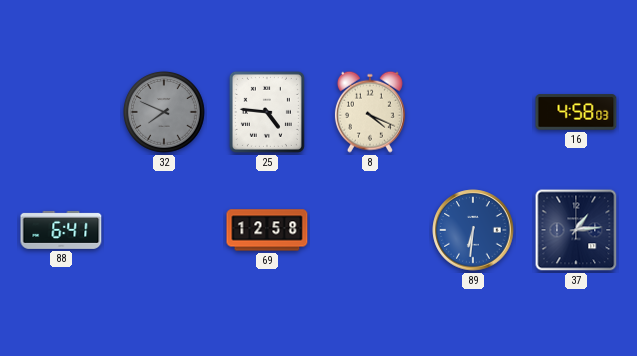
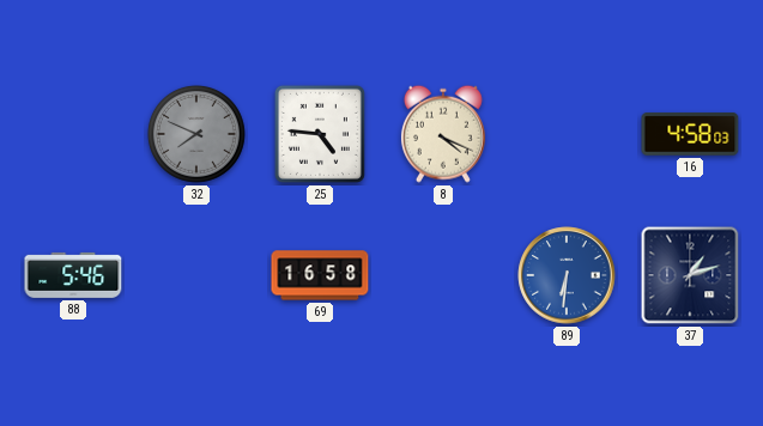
88: 6:41 -> 5:46
69: 12:58 -> 16:58
37: 1:14 -> 1:12
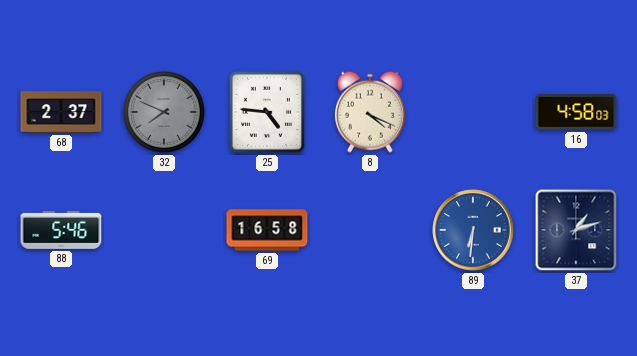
68: none -> 2:37
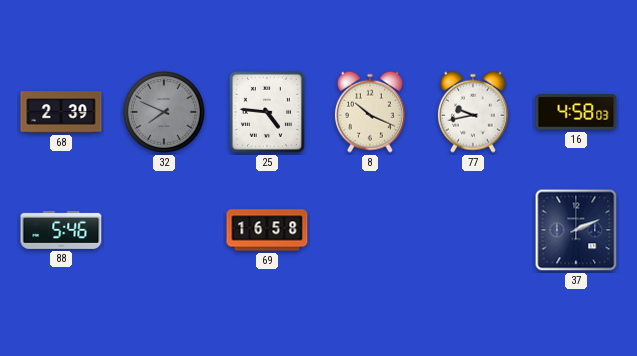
68: 2:37 -> 2:39
8: 4:19 -> 10:19
77: none -> 9:43
89: 6:31 -> none
37: 1:12 -> 2:11
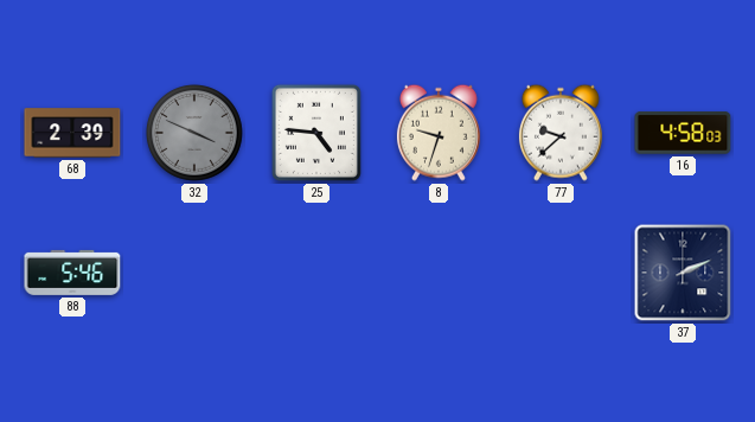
32: 7:49 -> 3:49
8: 10:19 -> 9:33
77: 9:43 -> 9:38
69: 16:58 -> none
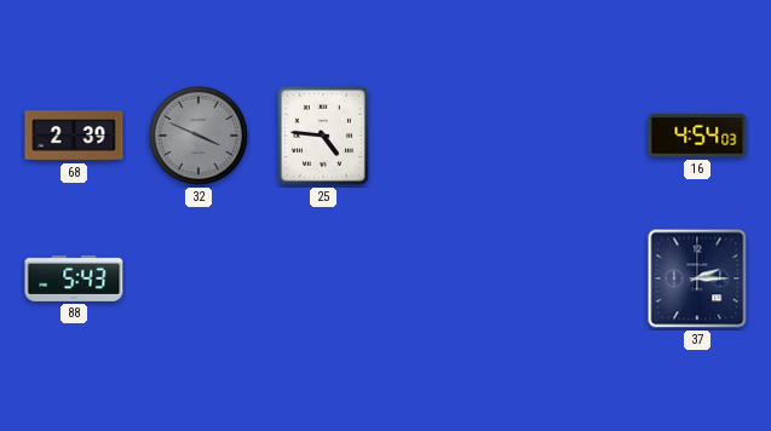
8: 9:33 -> none
77: 9:38 -> none
16: 4:58 -> 4:54
88: 5:46 -> 5:43
37: 2:11 -> 2:15
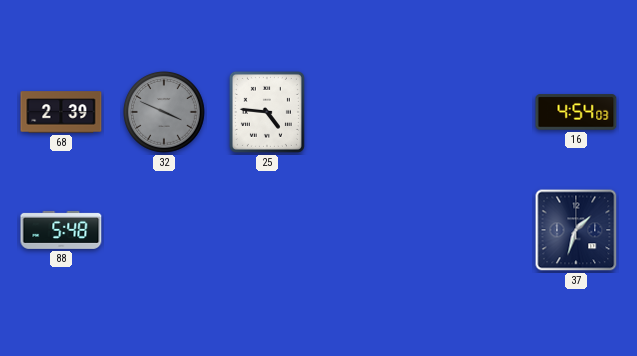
88: 5:43 -> 5:48
37: 2:15 -> 1:33
